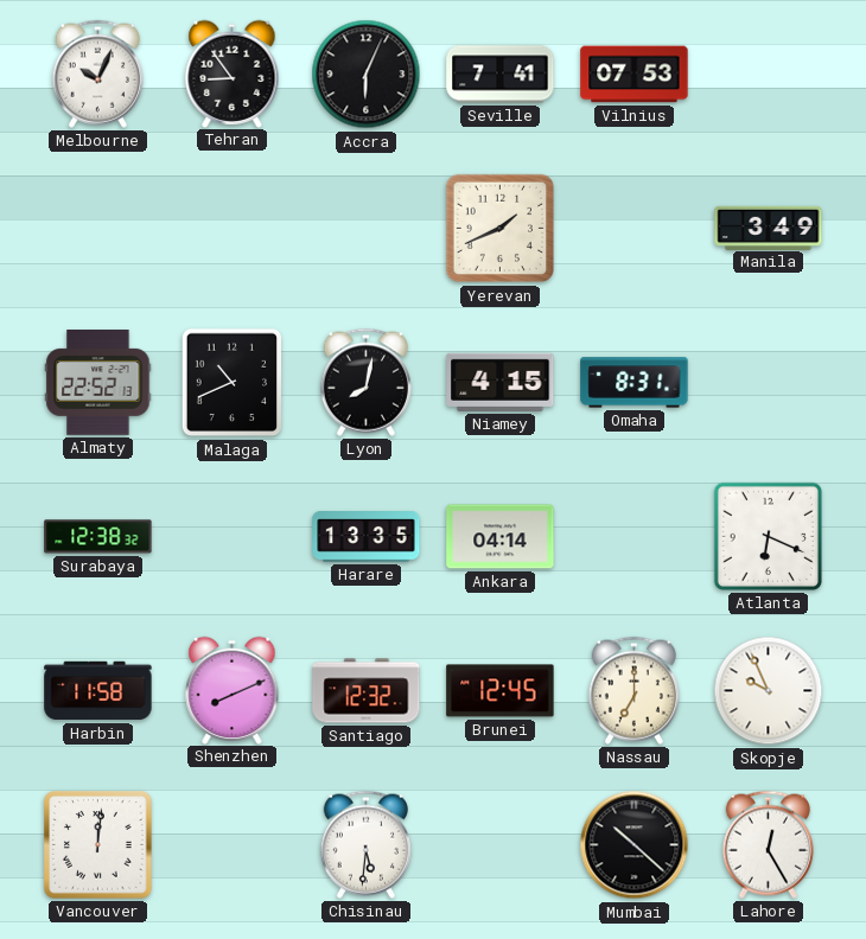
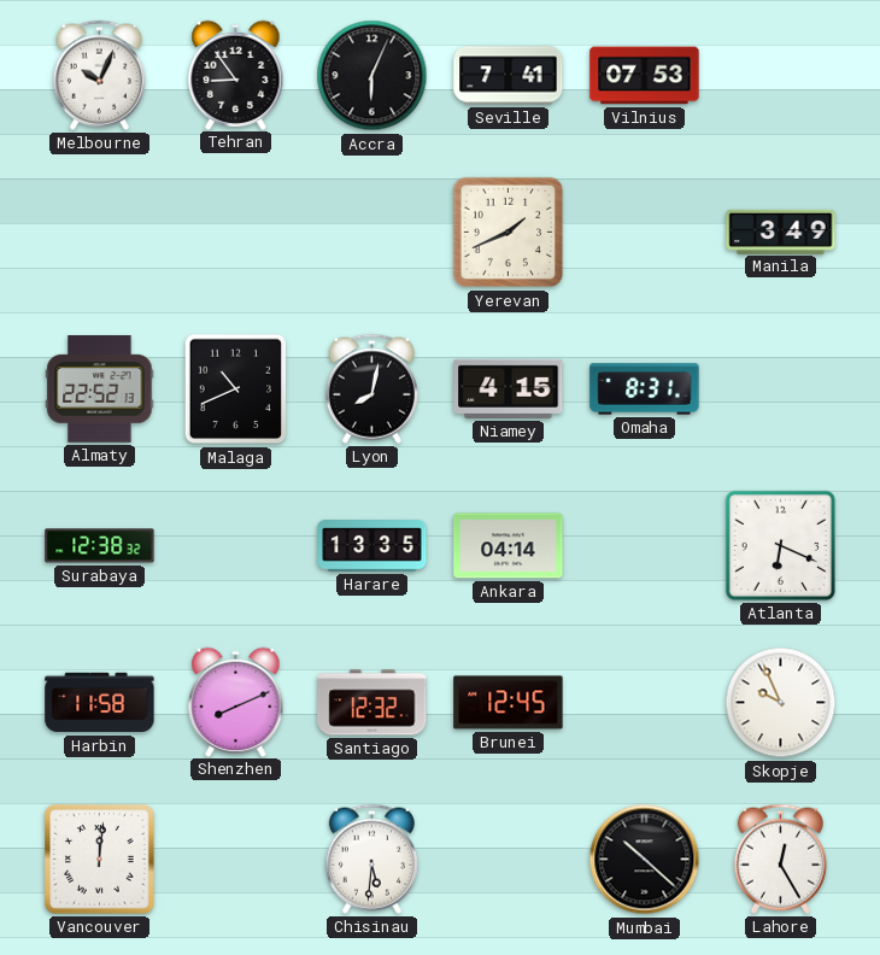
Nassau: 7:00 -> none
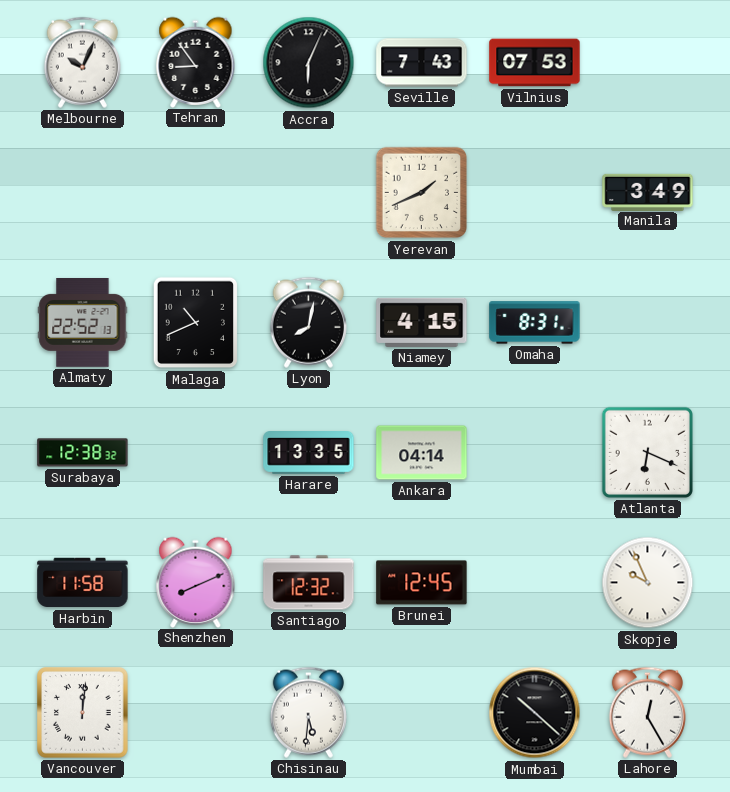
Seville: 7:41 -> 7:43
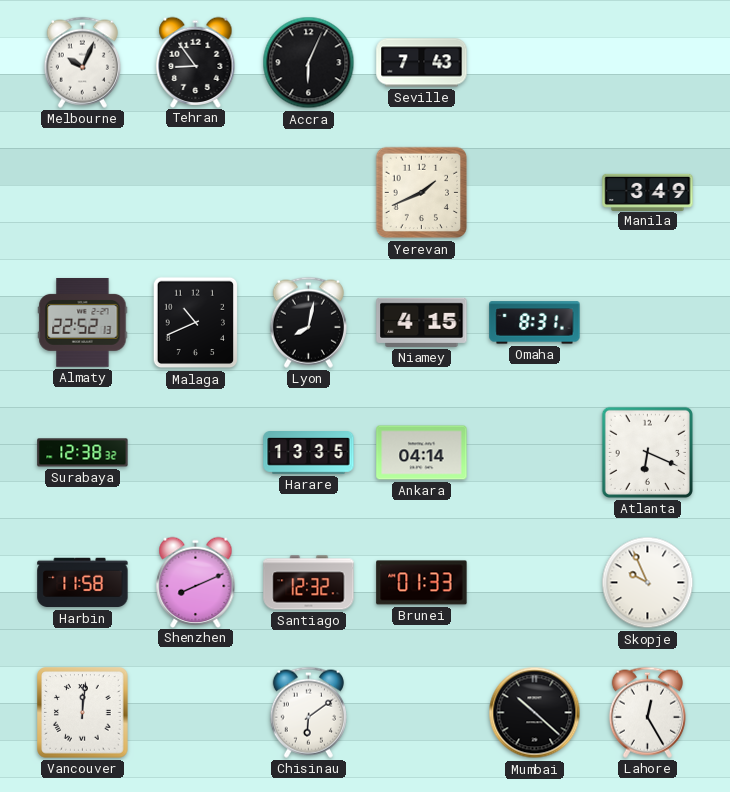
Vilnius: 07:53 -> none
Brunei: 12:45 -> 01:33
Chisinau: 5:31 -> 6:09
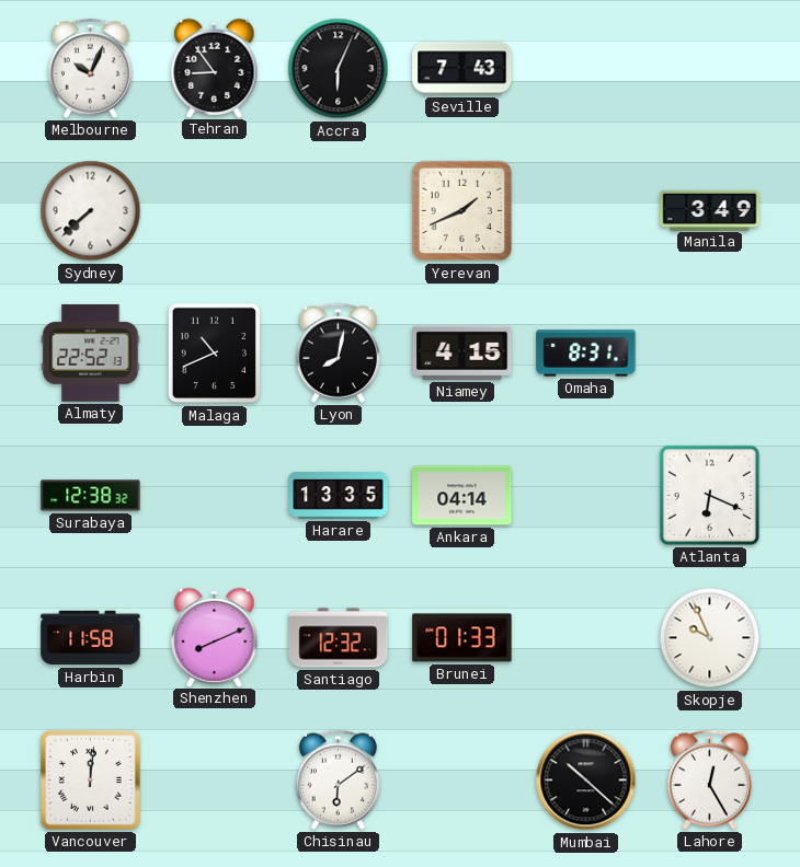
Sydney: none -> 7:38
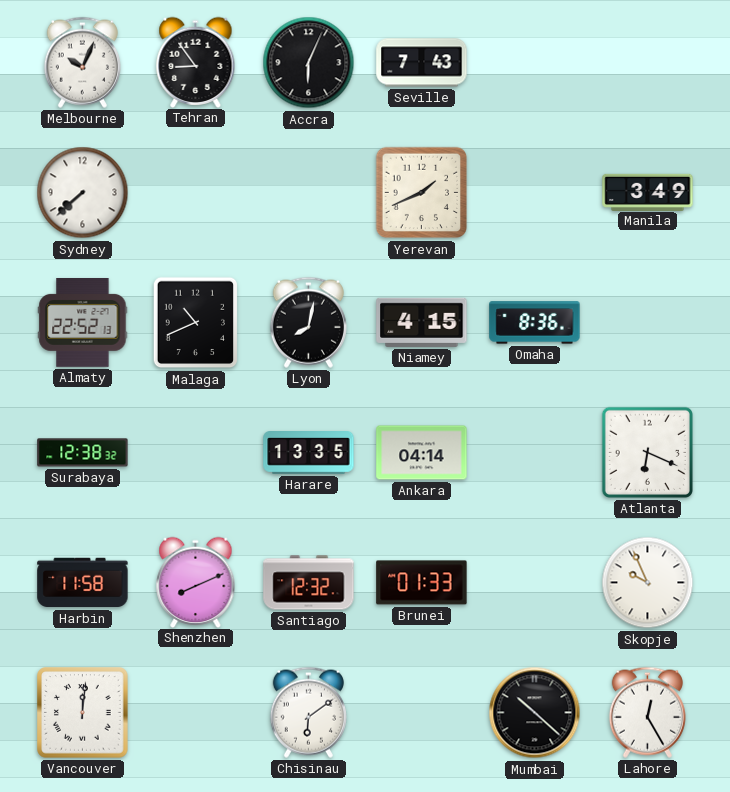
Omaha: 8:31 -> 8:36
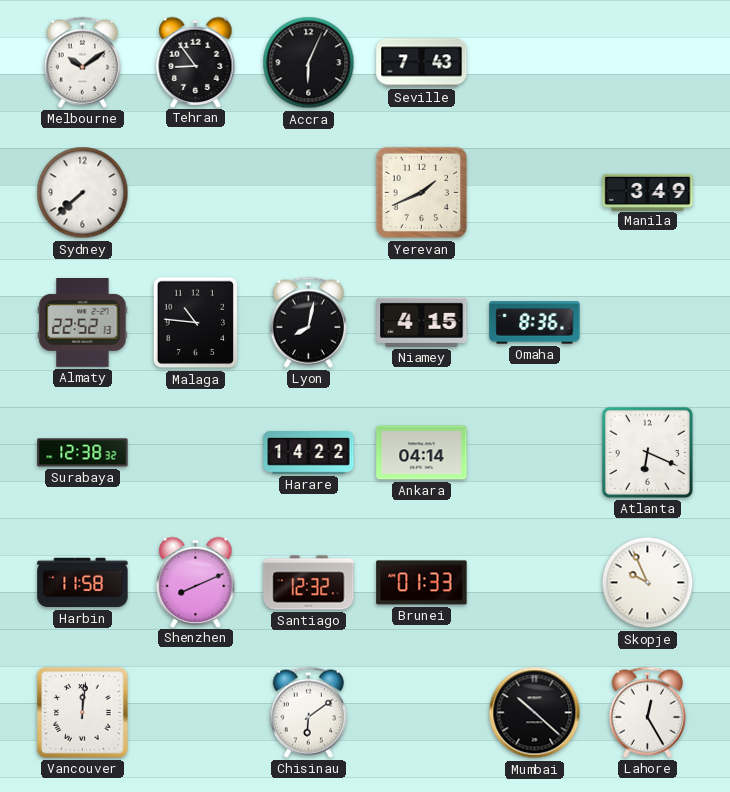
Melbourne: 10:04 -> 10:09
Malaga: 10:41 -> 10:46
Harare: 13:35 -> 14:22
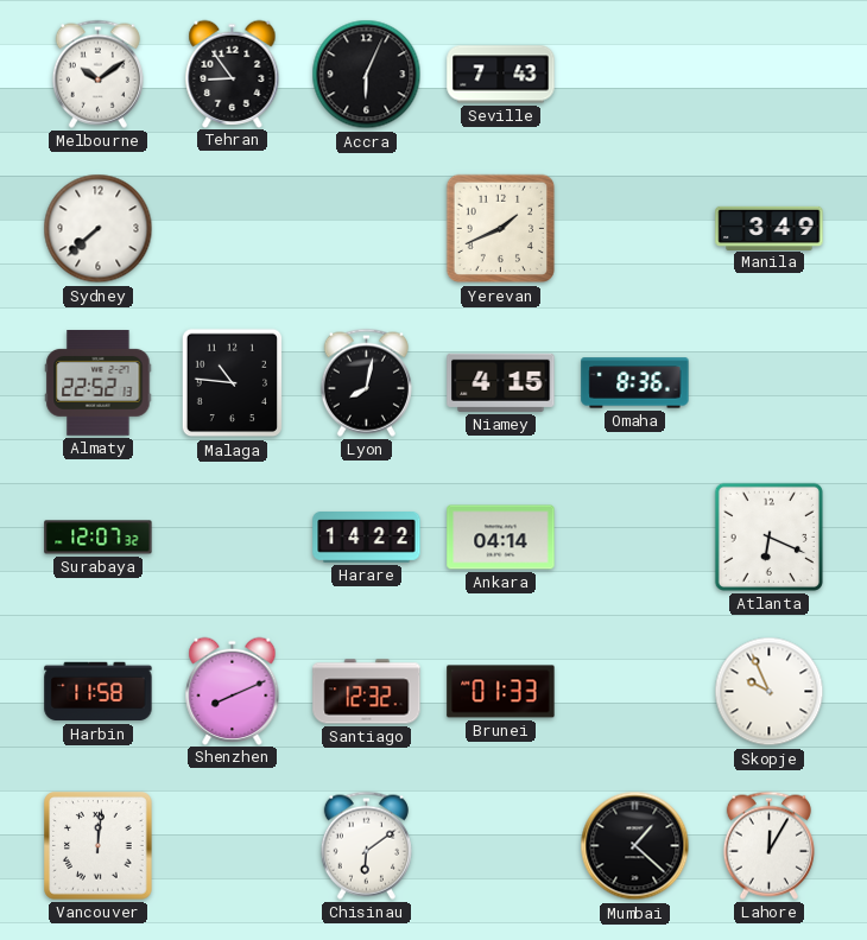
Surabaya: 12:38 -> 12:07
Mumbai: 10:22 -> 1:22
Lahore: 12:25 -> 12:05
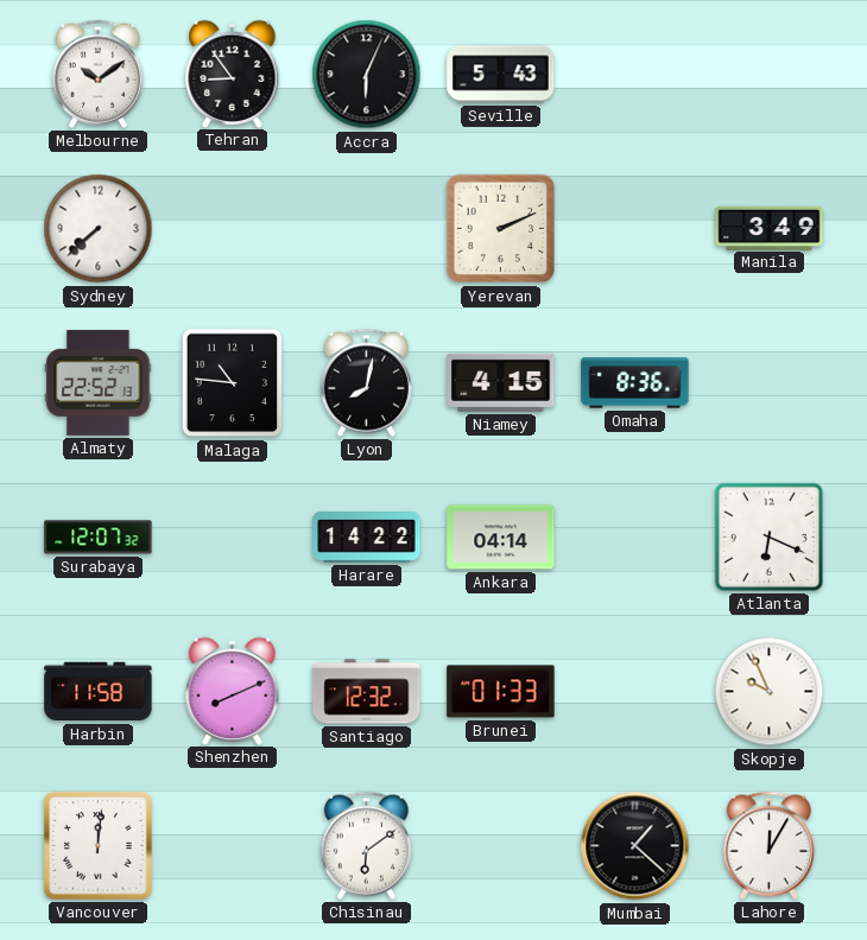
Seville: 7:43 -> 5:43
Yerevan: 1:41 -> 2:11
